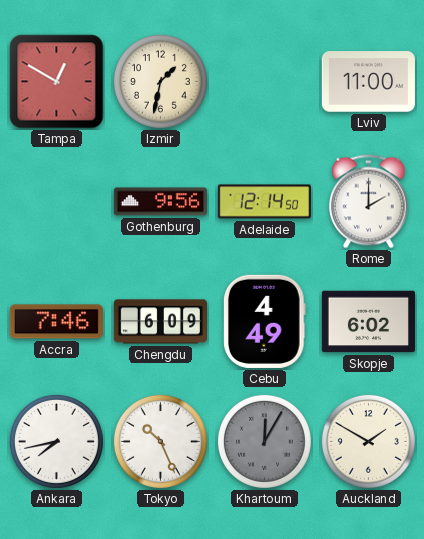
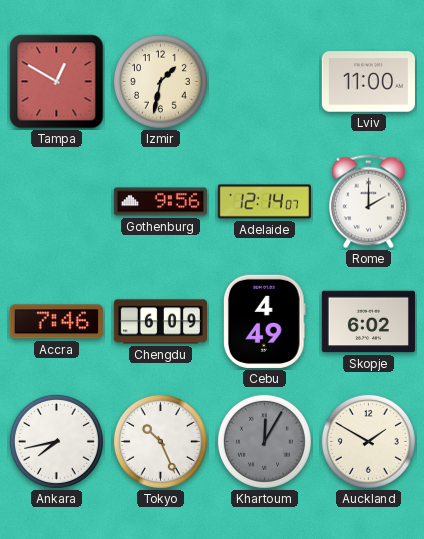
Adelaide: 12:14:50 -> 12:14:07
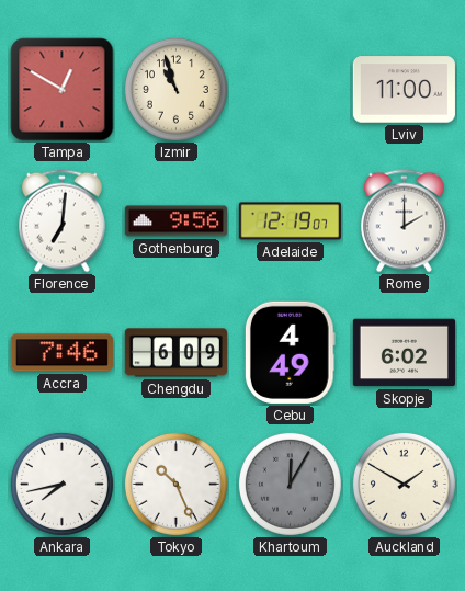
Izmir: 1:32 -> 10:57
Florence: none -> 7:01
Adelaide: 12:14 -> 12:19
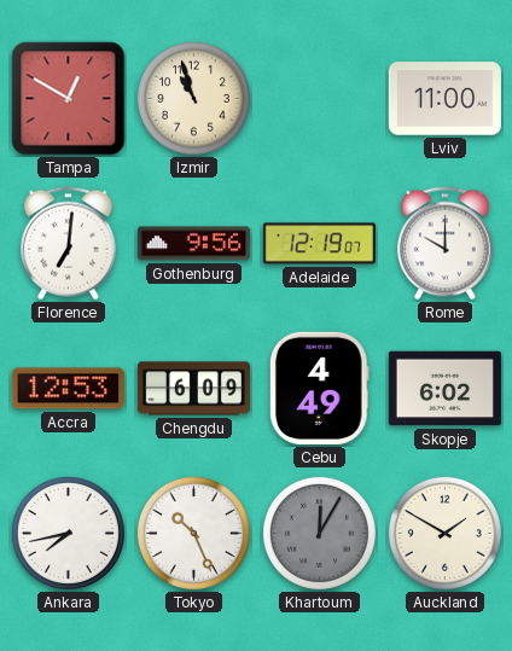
Rome: 2:00 -> 10:00
Accra: 7:46 -> 12:53
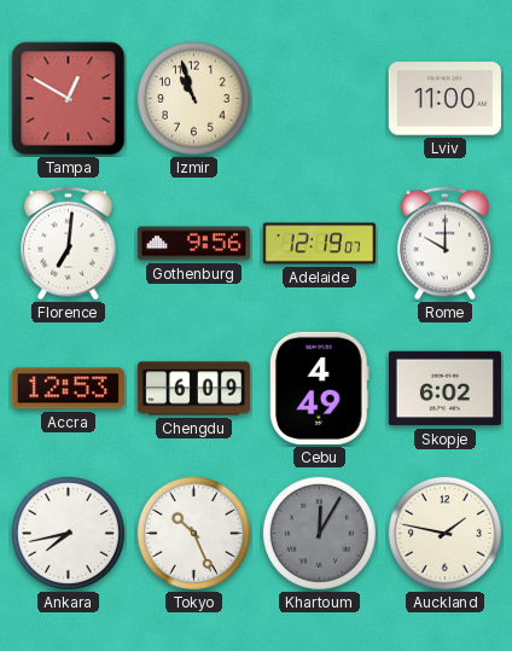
Auckland: 1:50 -> 1:47
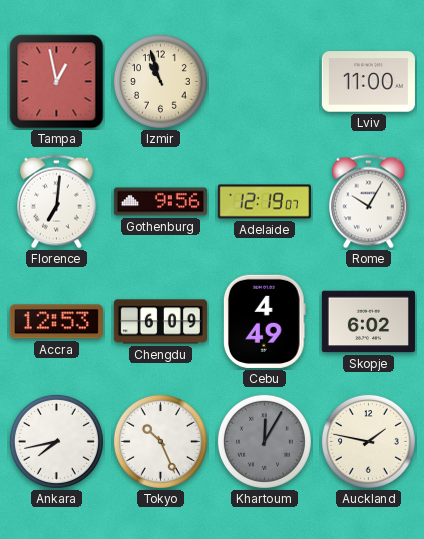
Tampa: 12:50 -> 12:58
Rome: 10:00 -> 10:05
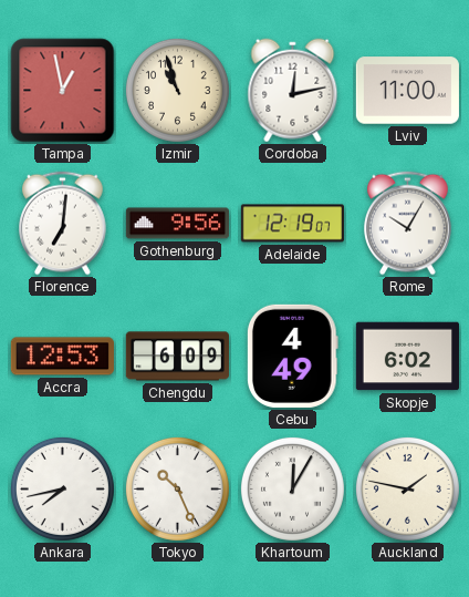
Cordoba: none -> 12:13
Khartoum dial: grey -> white
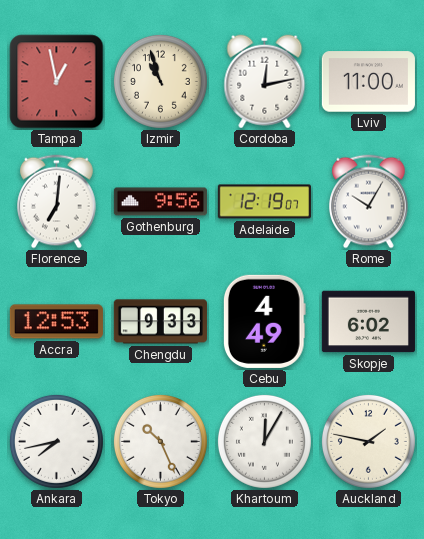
Chengdu: 6:09 -> 9:33
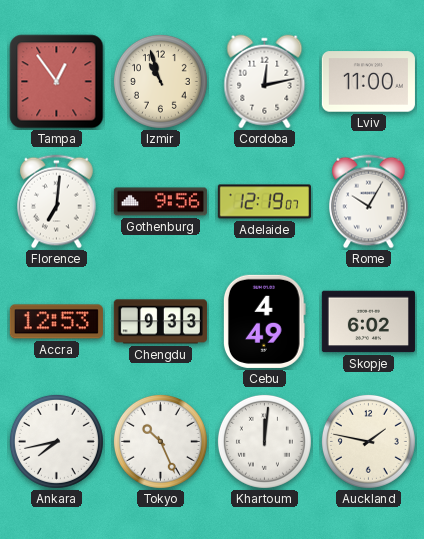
Tampa: 12:58 -> 12:54
Khartoum: 12:05 -> 12:01
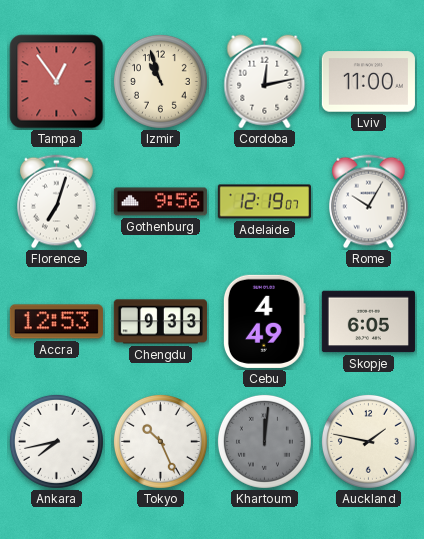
Florence: 7:01 -> 7:03
Skopje: 6:02 -> 6:05
Khartoum dial: white -> grey
